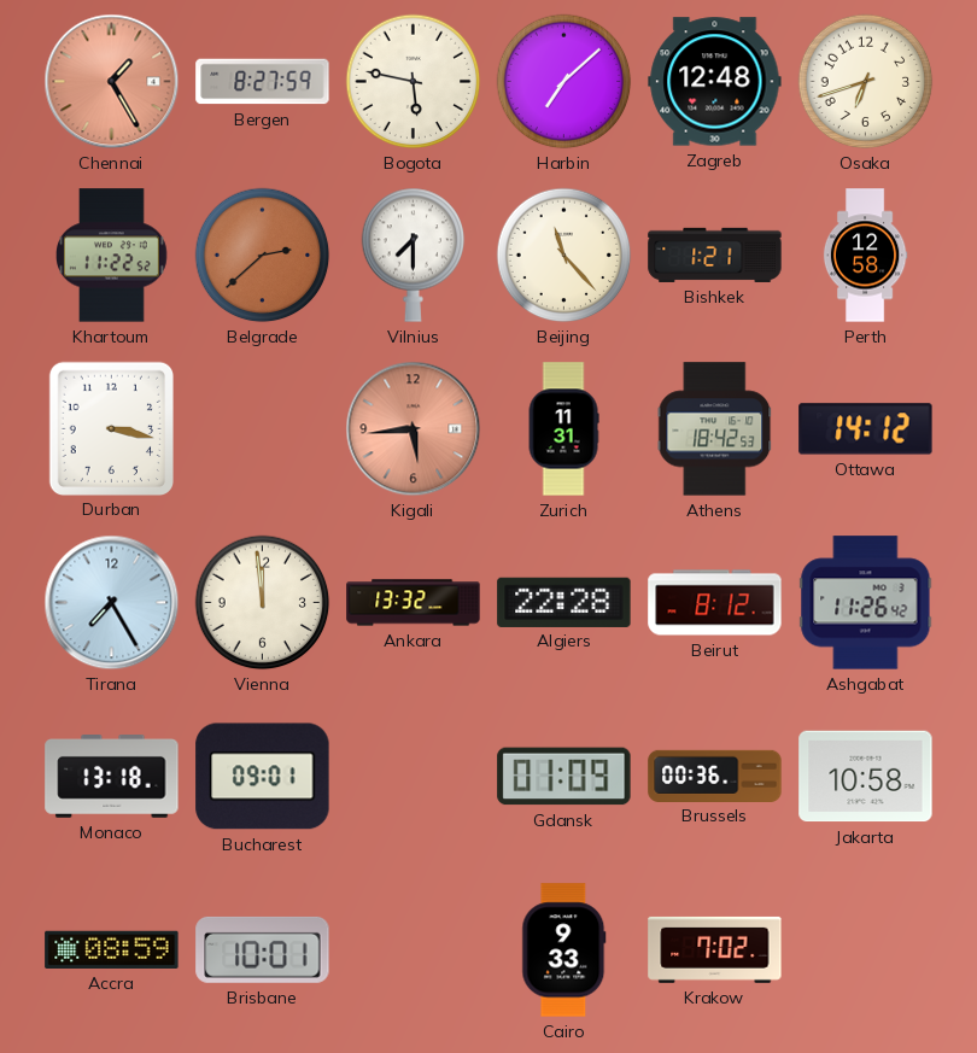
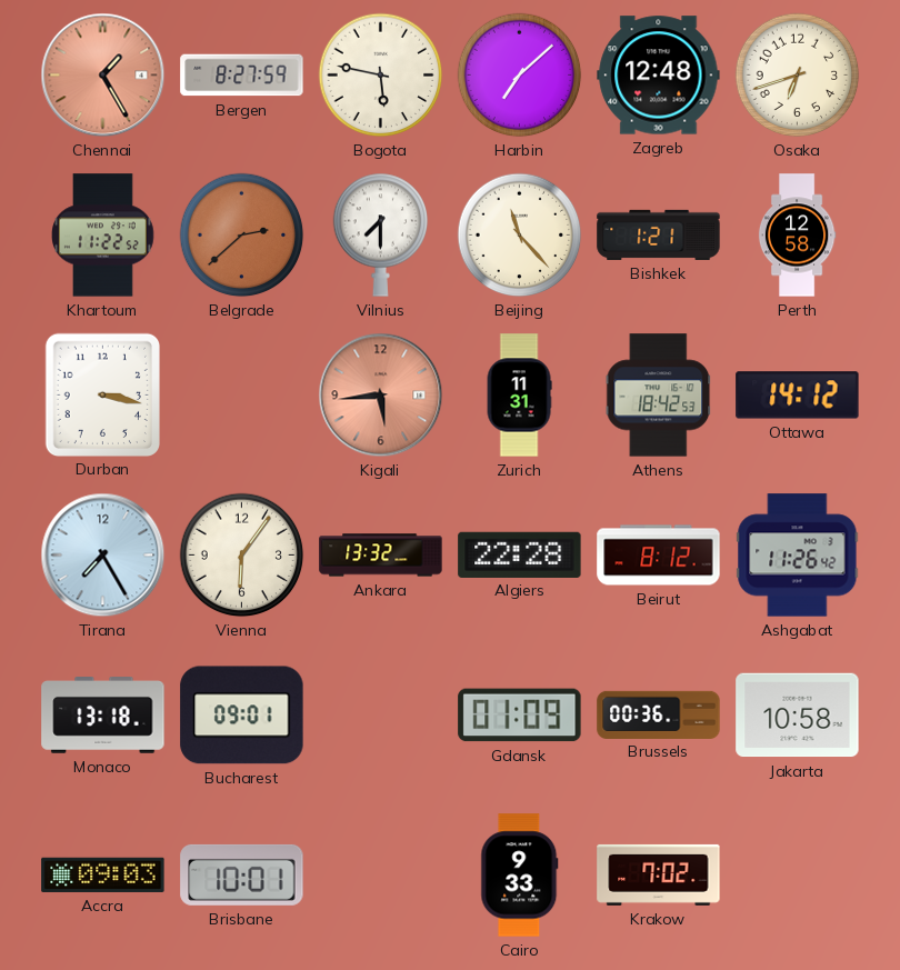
Vienna: 11:59 -> 6:06
Accra: 08:59 -> 09:03
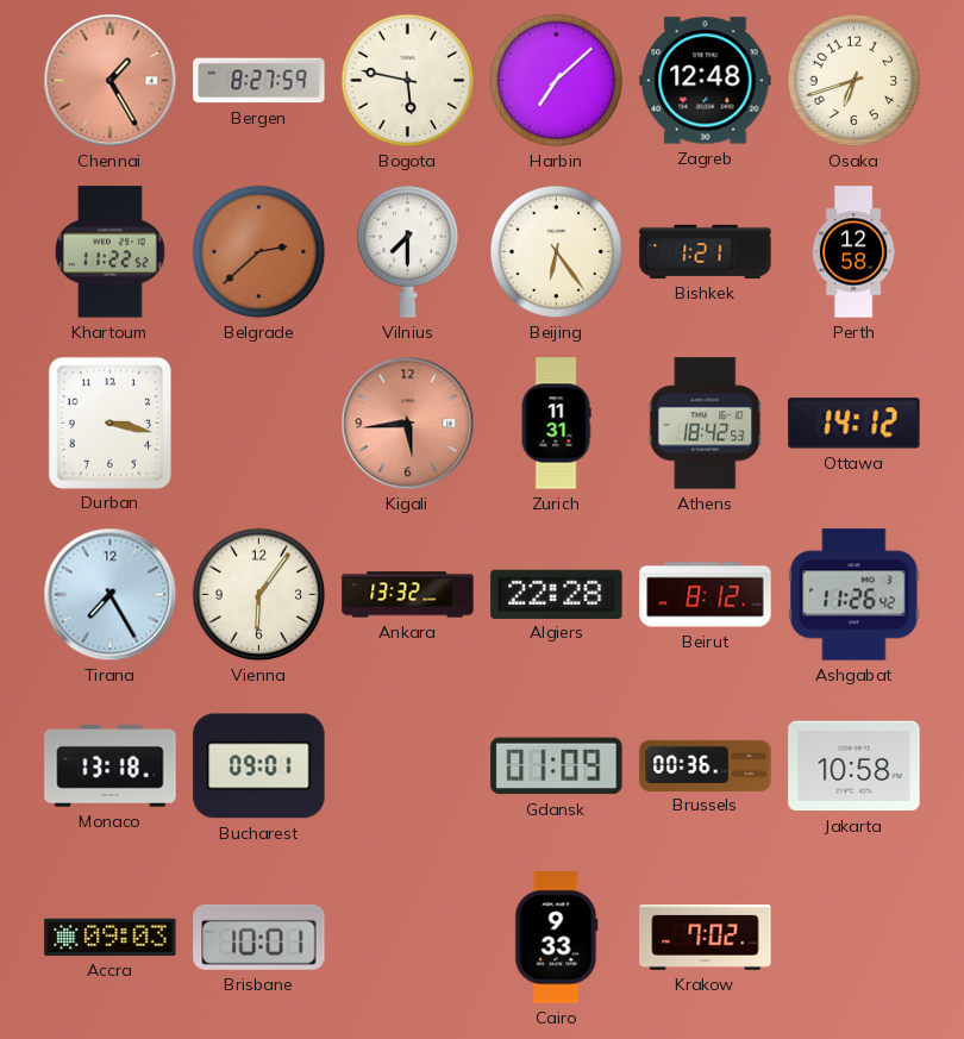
Beijing: 11:23 -> 6:24
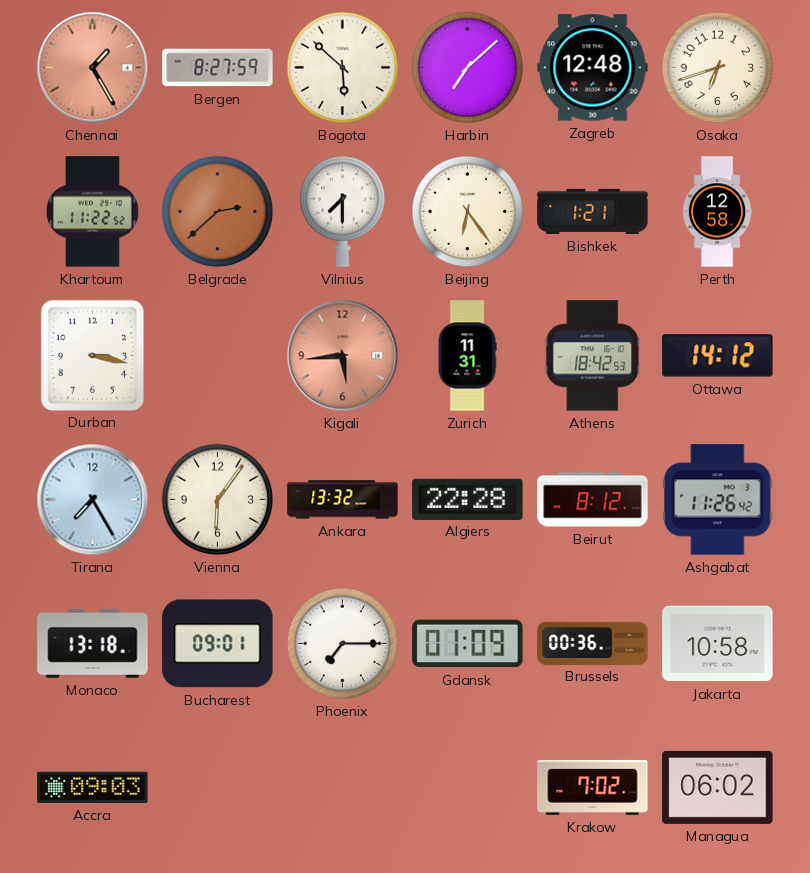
Bogota: 5:47 -> 5:52
Phoenix: none -> 7:15
Brisbane: 10:01 -> none
Cairo: 9:33 -> none
Managua: none -> 06:02
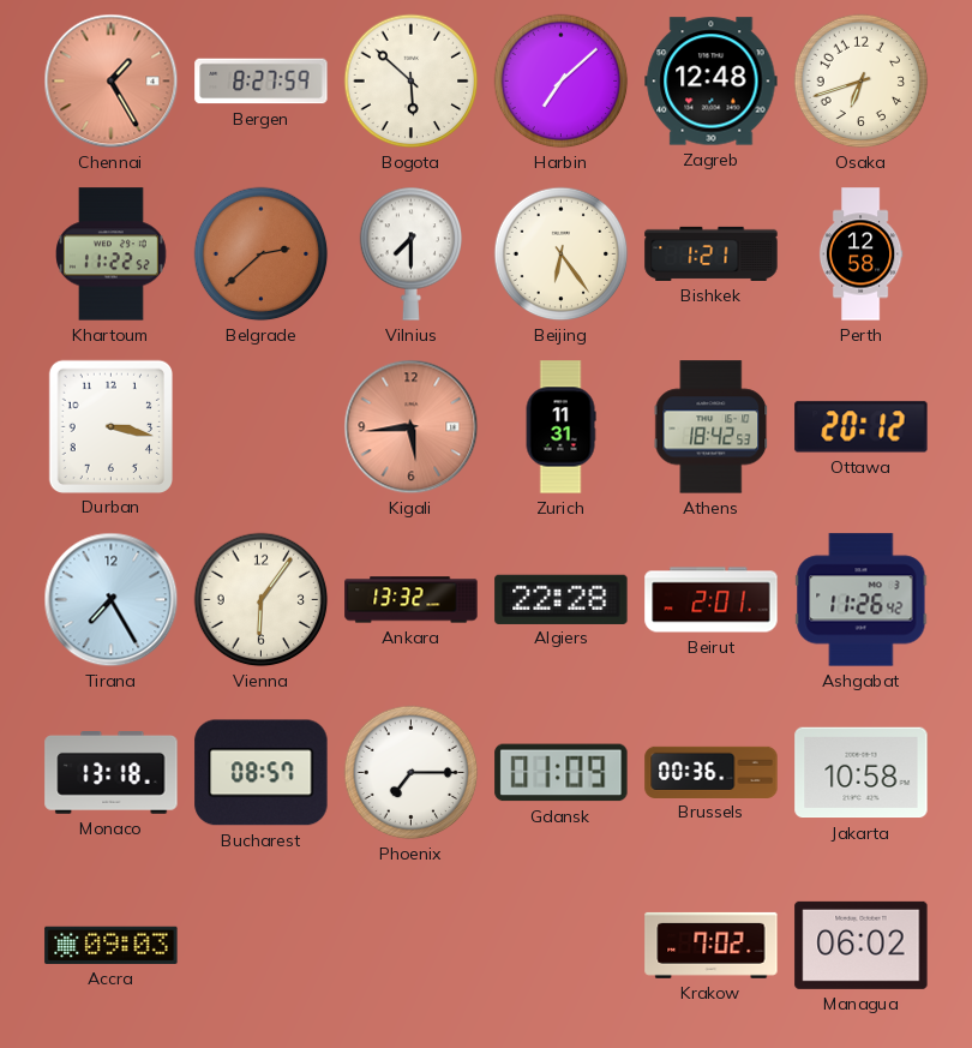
Ottawa: 14:12 -> 20:12
Beirut: 8:12 -> 2:01
Bucharest: 09:01 -> 08:57
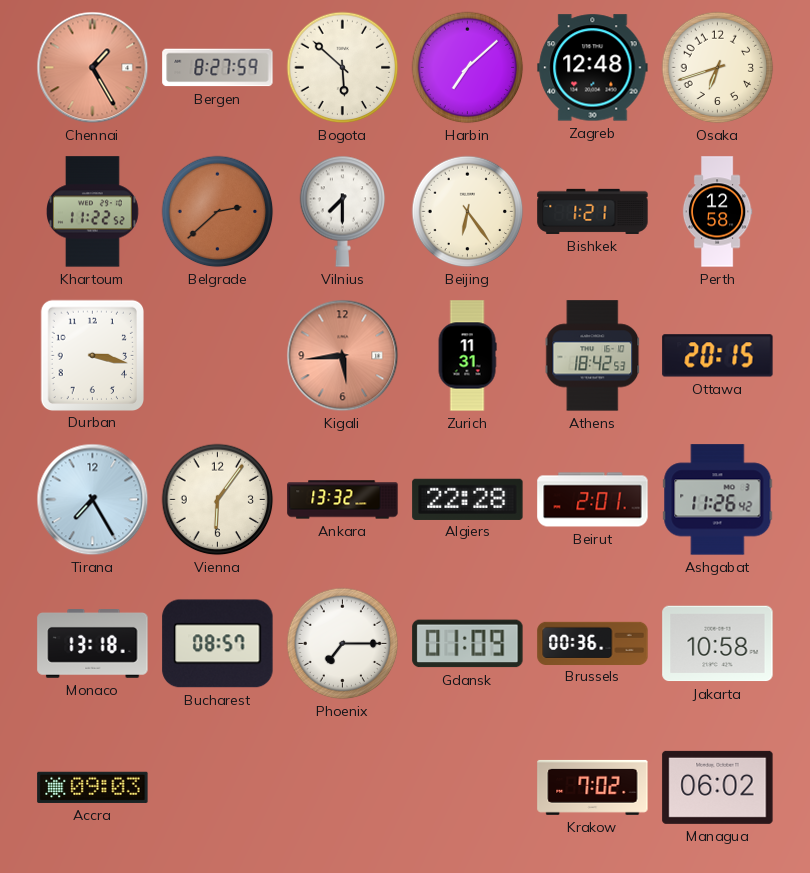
Ottawa: 20:12 -> 20:15
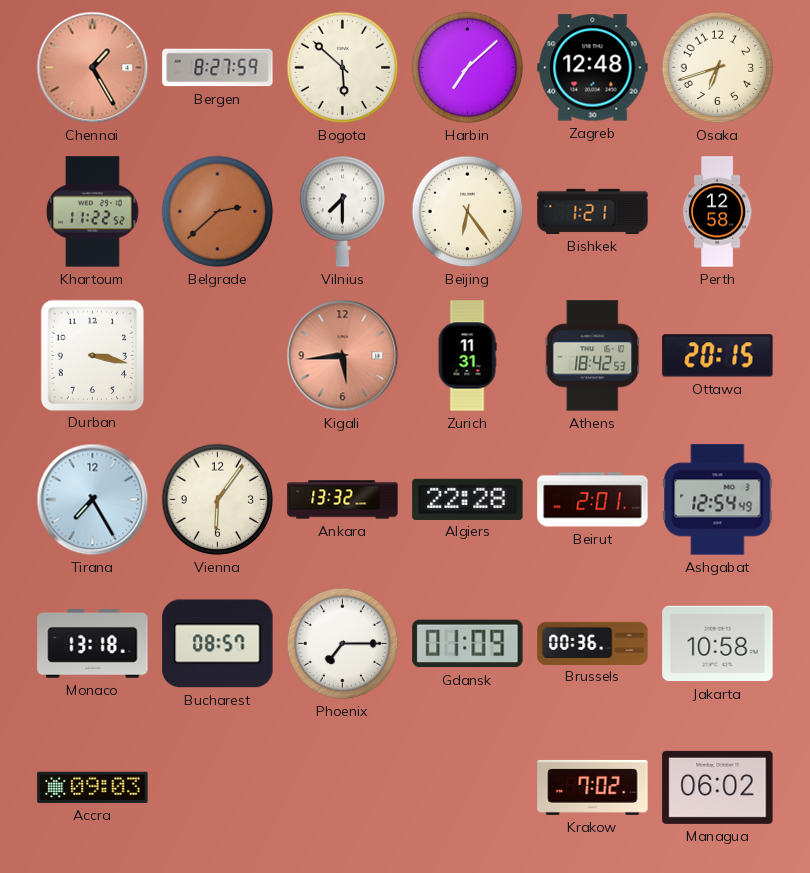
Ashgabat: 11:26 -> 12:54
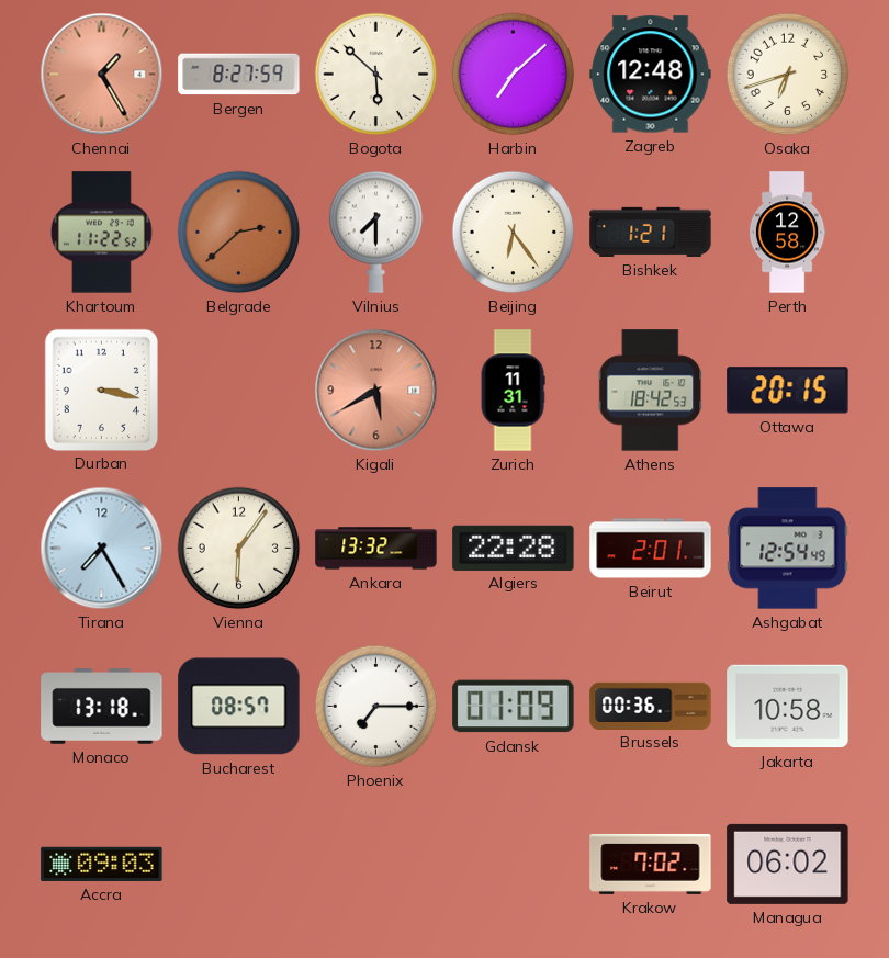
Kigali: 5:44 -> 5:40
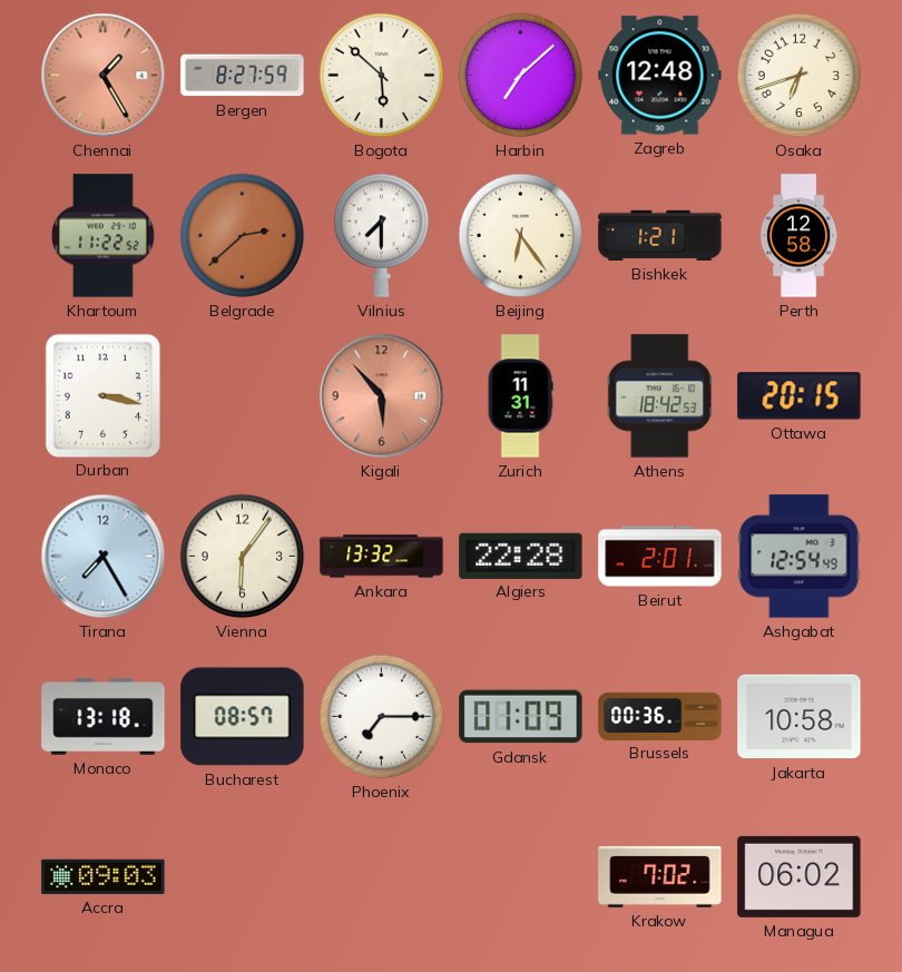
Kigali: 5:40 -> 5:53
